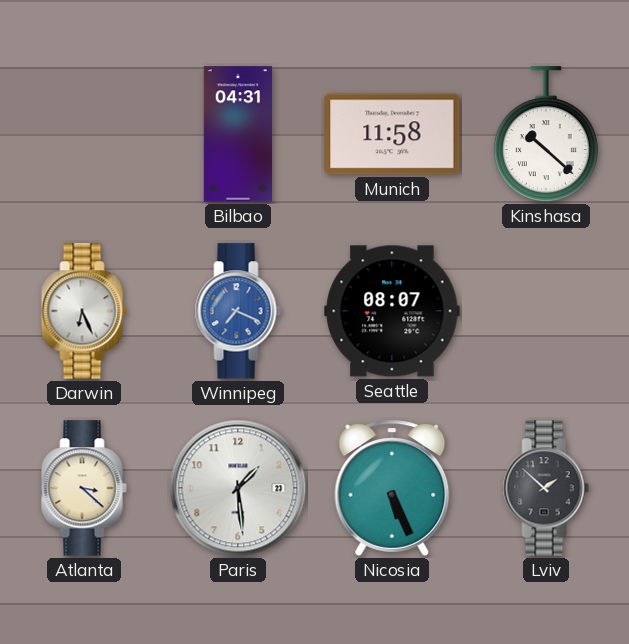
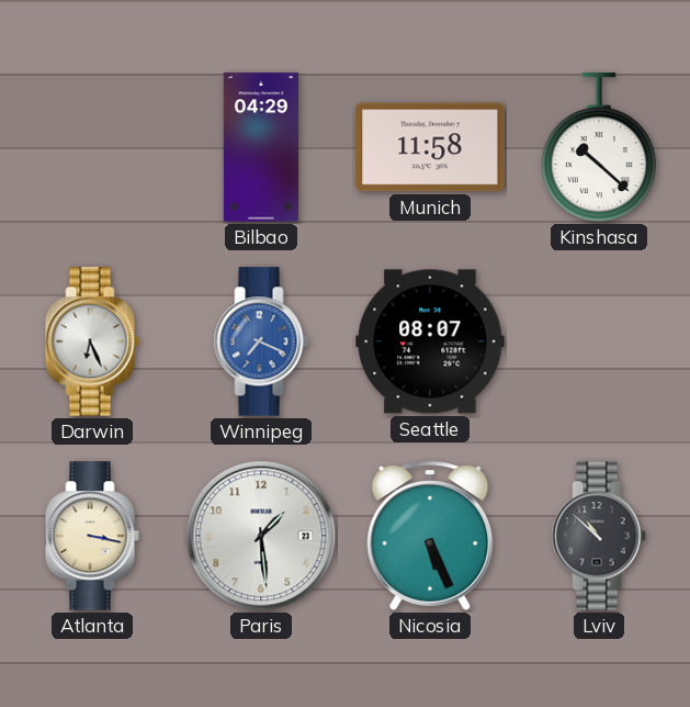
Bilbao: 04:31 -> 04:29
Atlanta: 3:22 -> 3:17
Lviv: 1:52 -> 10:52
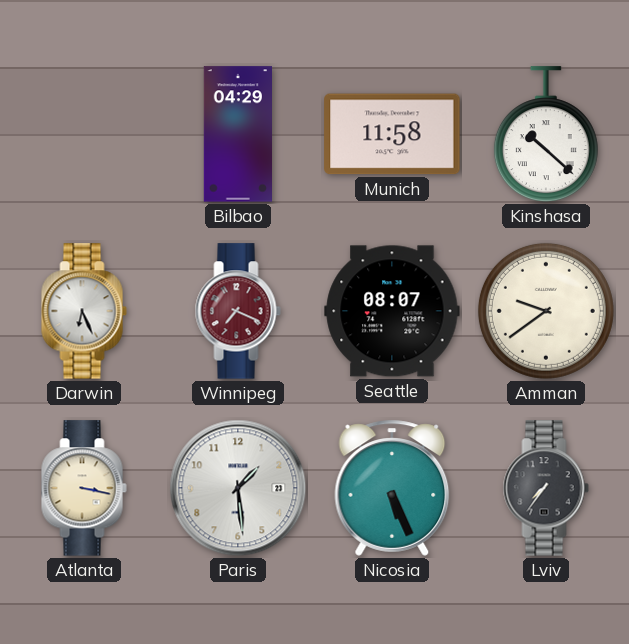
Winnipeg dial: blue -> burgundy
Amman: none -> 9:39
Lviv: 10:52 -> 7:36
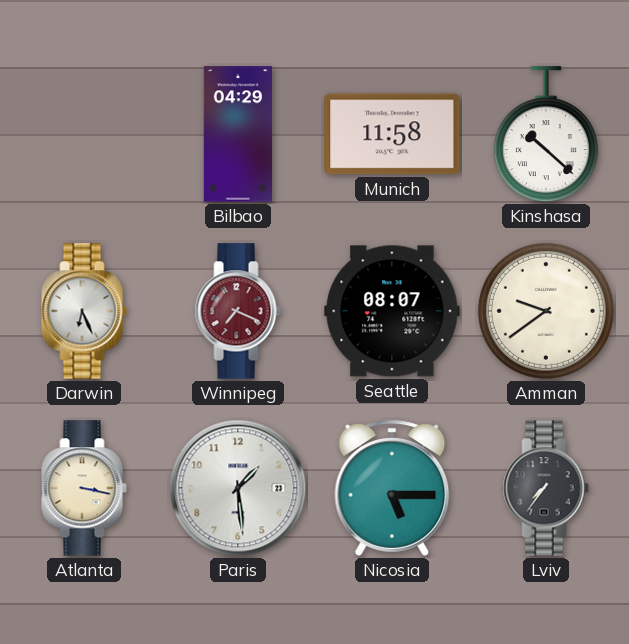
Nicosia: 5:26 -> 5:15
